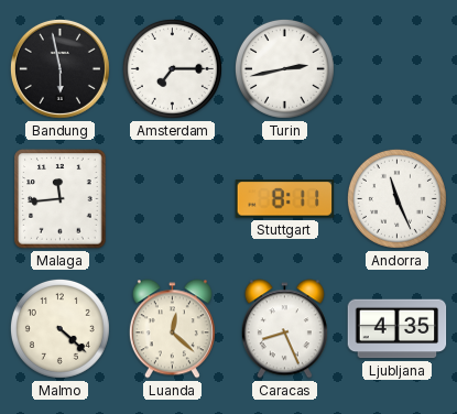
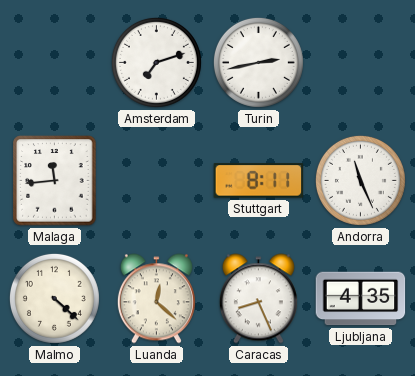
Bandung: 5:58 -> none
Amsterdam: 7:15 -> 7:12
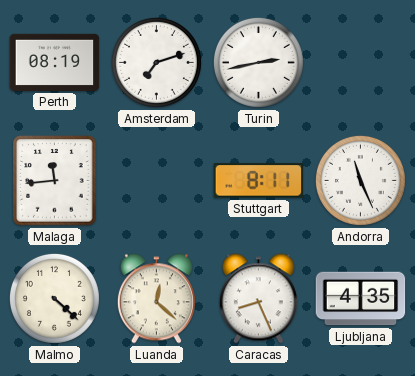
Perth: none -> 08:19
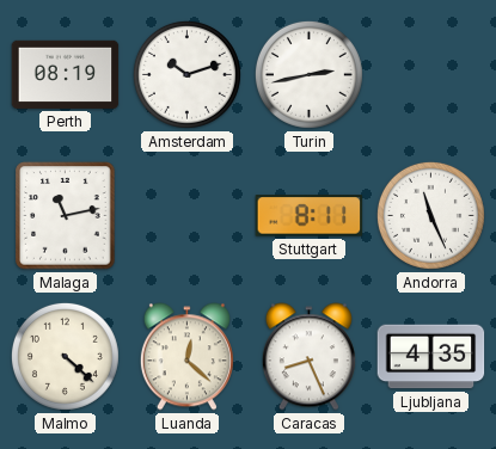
Amsterdam: 7:12 -> 10:12
Malaga: 11:44 -> 11:13
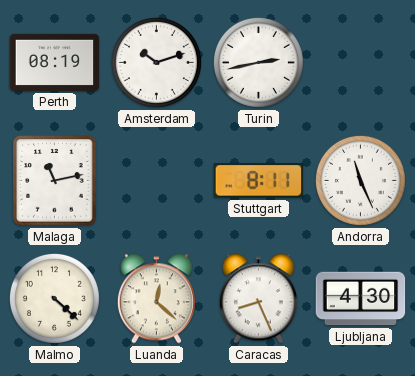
Ljubljana: 4:35 -> 4:30
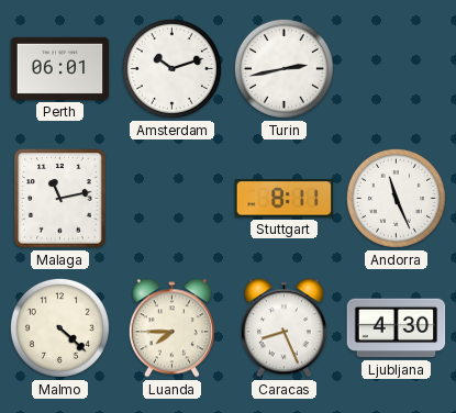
Perth: 08:19 -> 06:01
Luanda: 12:22 -> 7:45
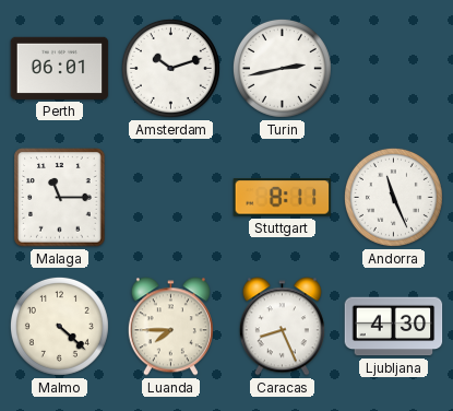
Malaga: 11:13 -> 11:15
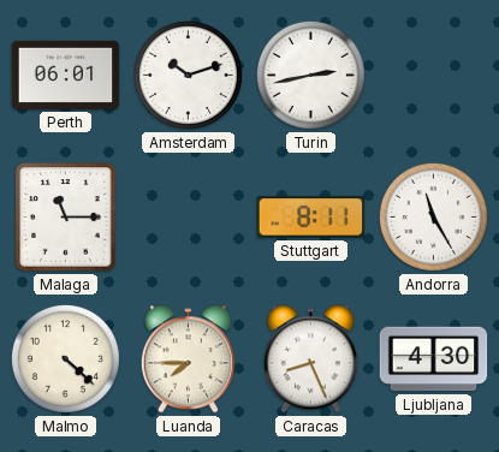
Andorra: 11:26 -> 11:25
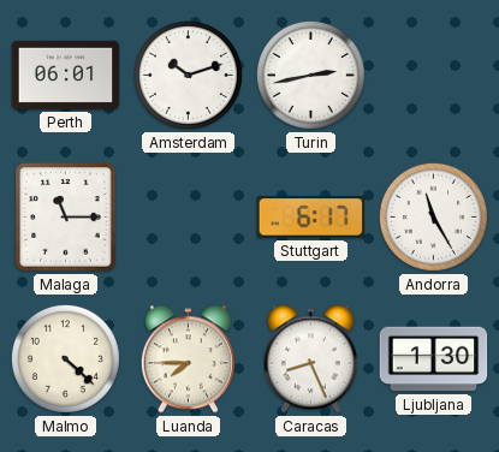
Stuttgart: 8:11 -> 6:17
Ljubljana: 4:30 -> 1:30
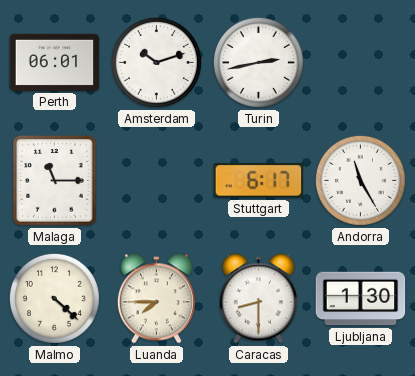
Caracas: 8:26 -> 8:30
